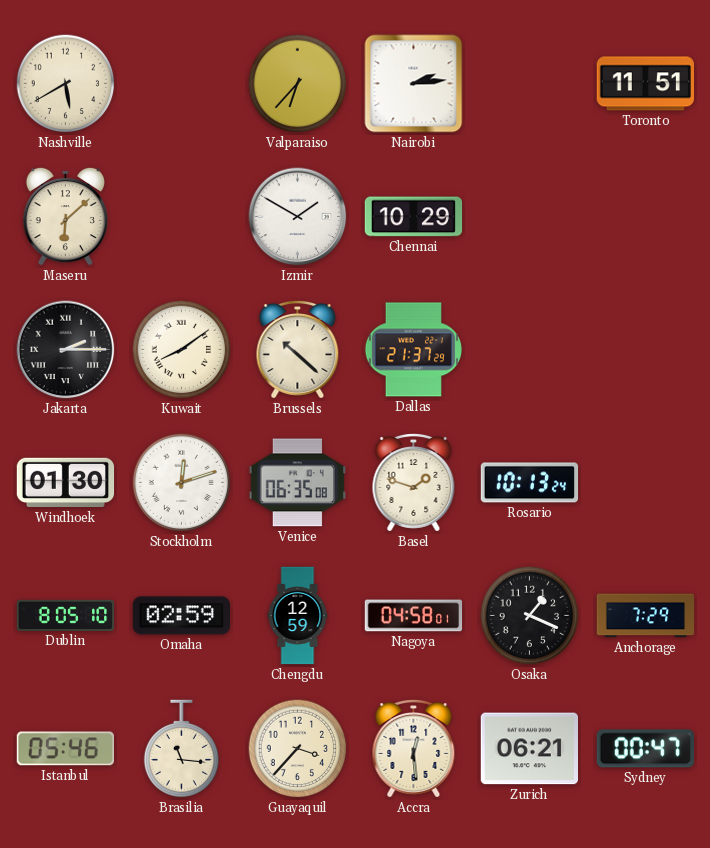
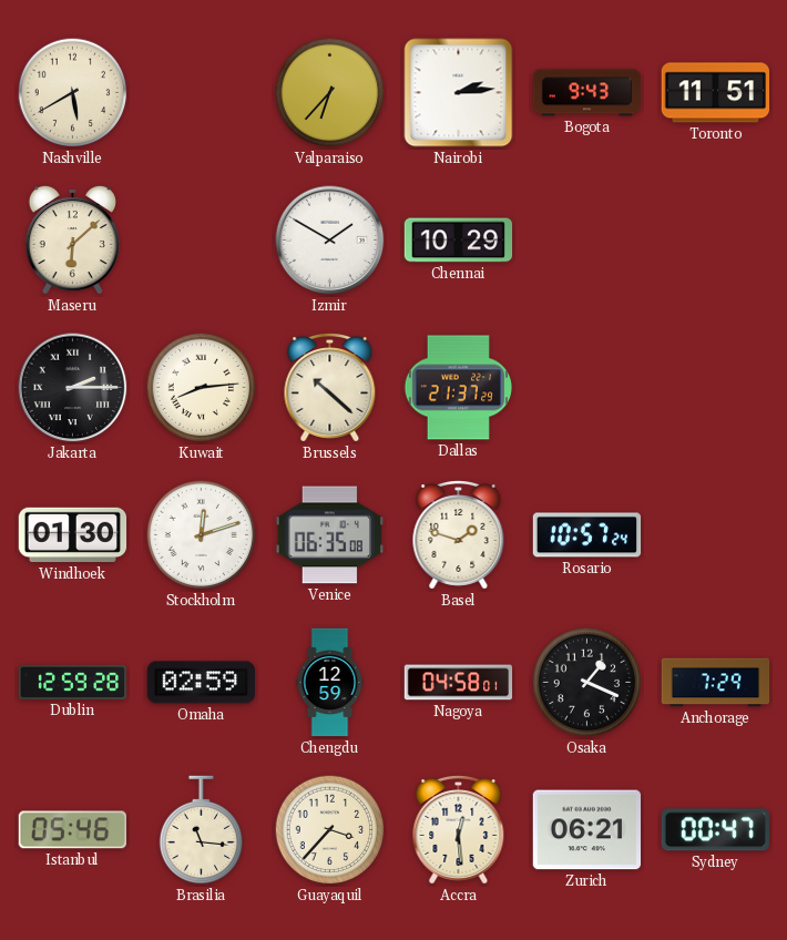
Bogota: none -> 9:43
Kuwait: 8:09 -> 8:14
Rosario: 10:13 -> 10:57
Dublin: 8:05 -> 12:59
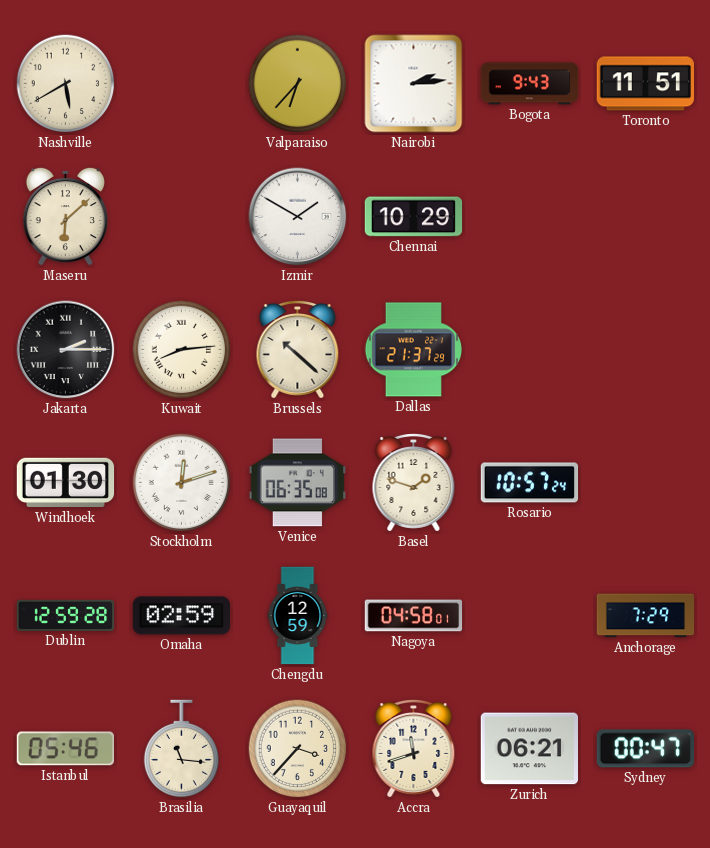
Osaka: 1:19 -> none
Accra: 12:29 -> 11:42
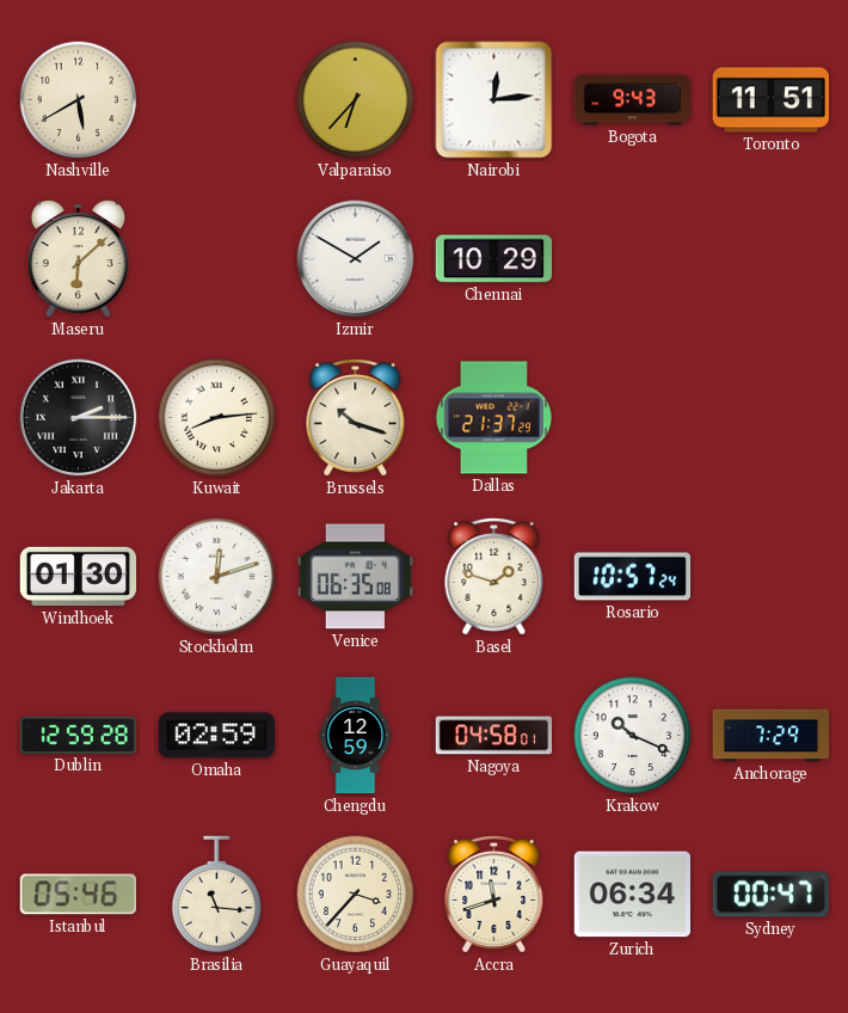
Nairobi: 2:14 -> 12:14
Brussels: 10:22 -> 10:18
Krakow: none -> 10:19
Zurich: 06:21 -> 06:34
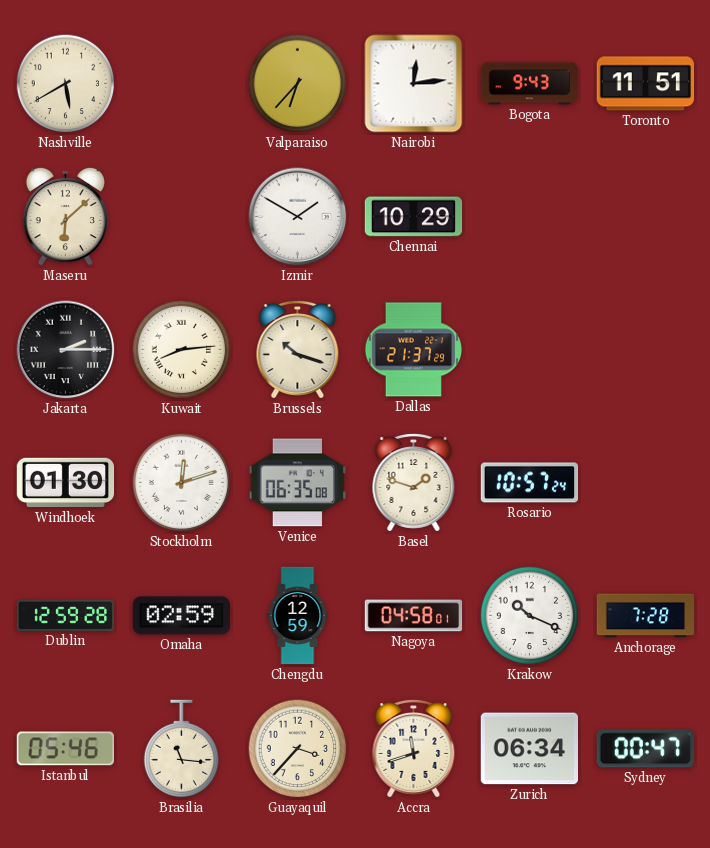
Anchorage: 7:29 -> 7:28
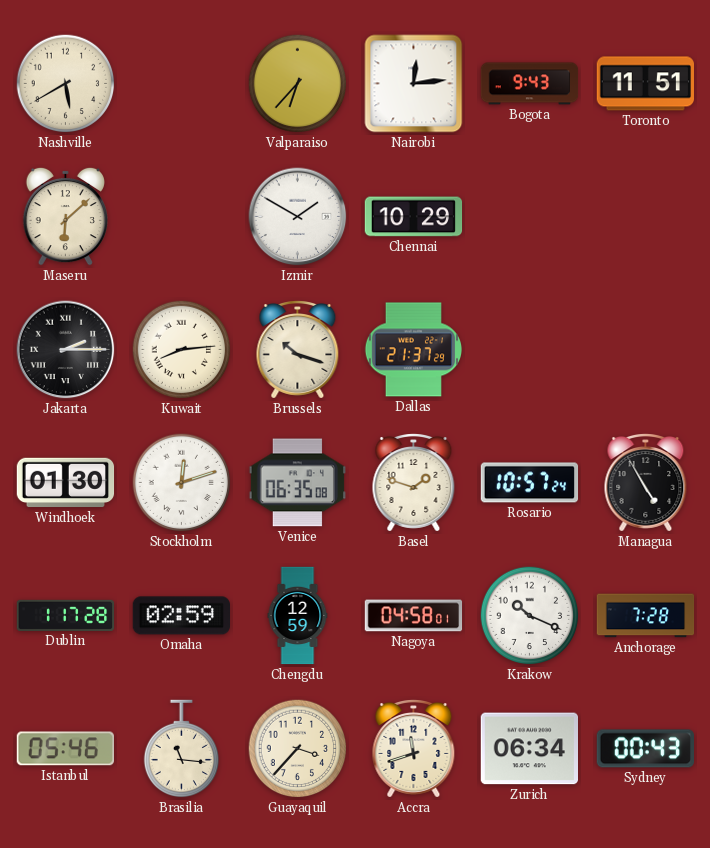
Managua: none -> 4:55
Dublin: 12:59 -> 1:17
Sydney: 00:47 -> 00:43
